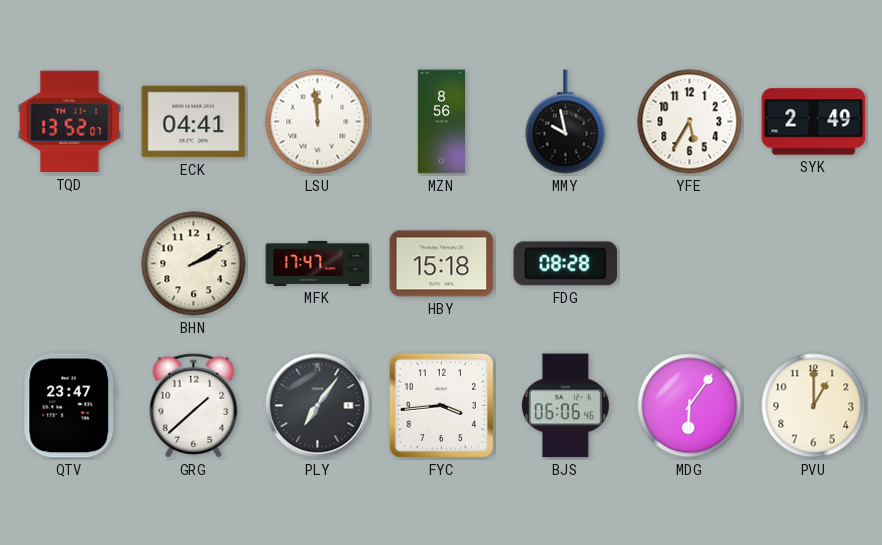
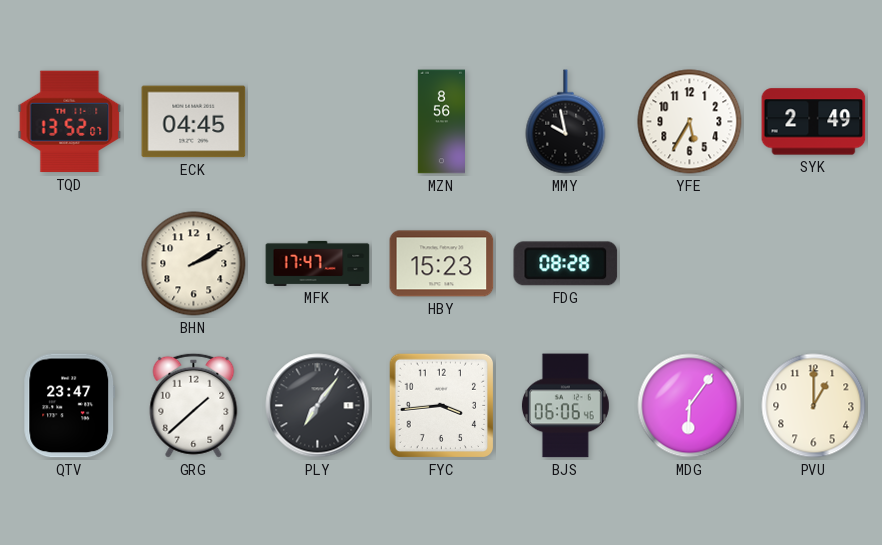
ECK: 04:41 -> 04:45
LSU: 11:59 -> none
HBY: 15:18 -> 15:23
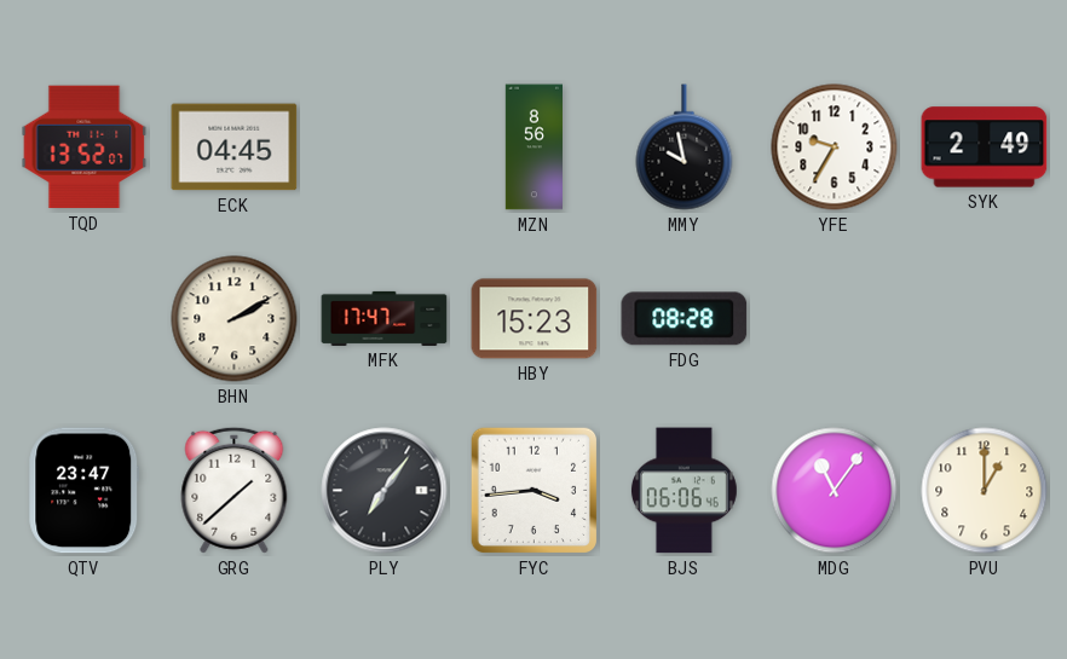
YFE: 5:35 -> 9:35
MDG: 6:06 -> 11:06
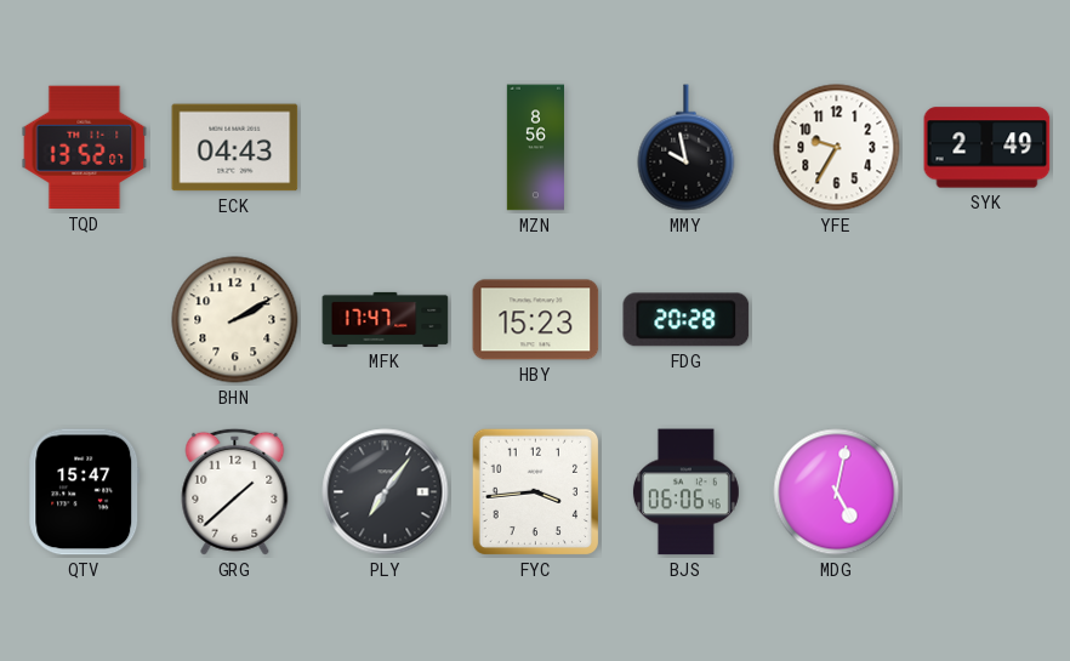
ECK: 04:45 -> 04:43
FDG: 08:28 -> 20:28
QTV: 23:47 -> 15:47
MDG: 11:06 -> 5:02
PVU: 1:00 -> none
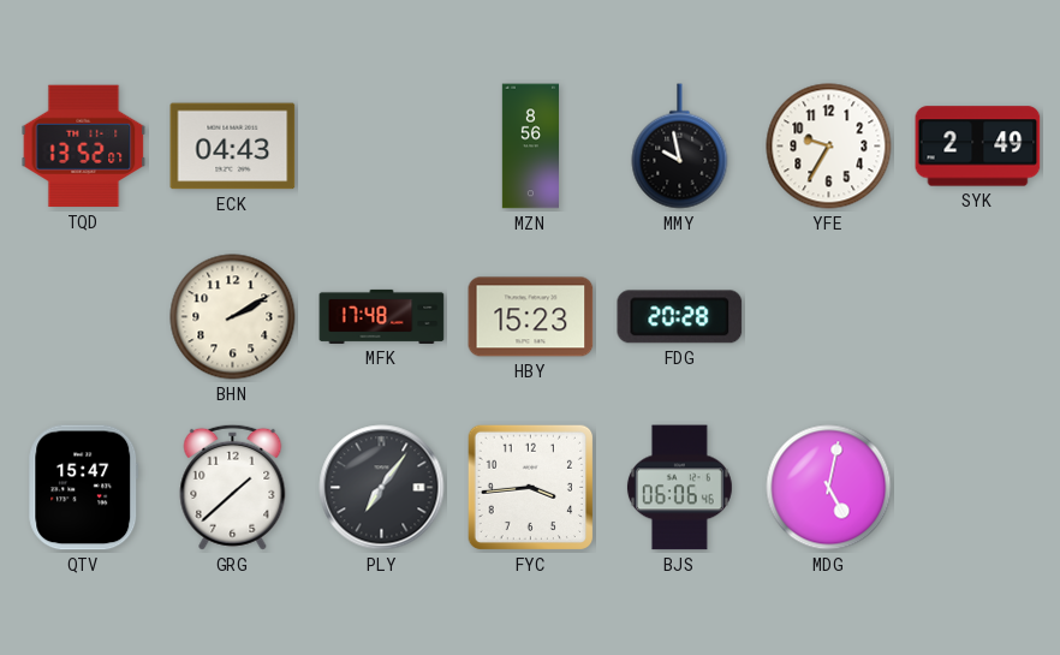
MFK: 17:47 -> 17:48
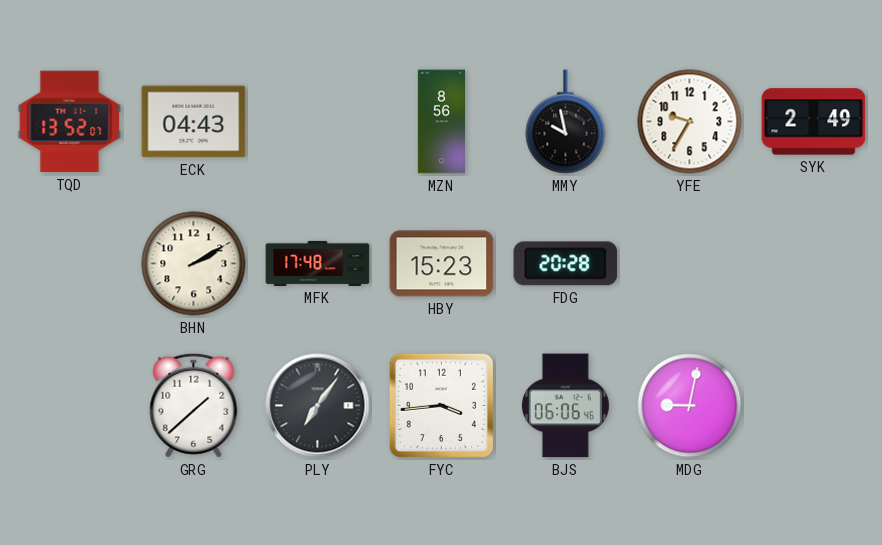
QTV: 15:47 -> none
MDG: 5:02 -> 9:02
